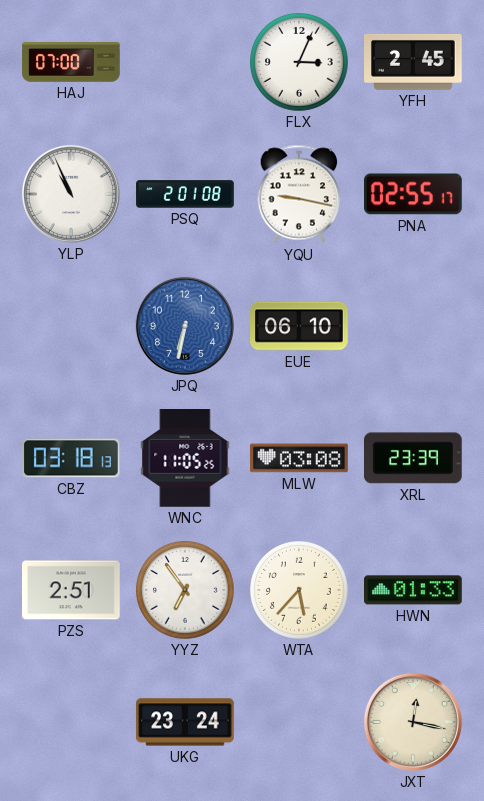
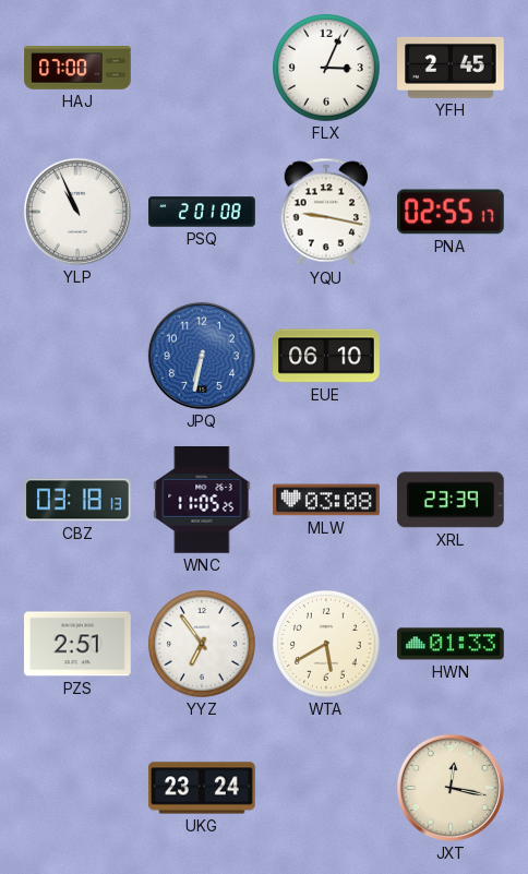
WTA: 5:37 -> 5:40
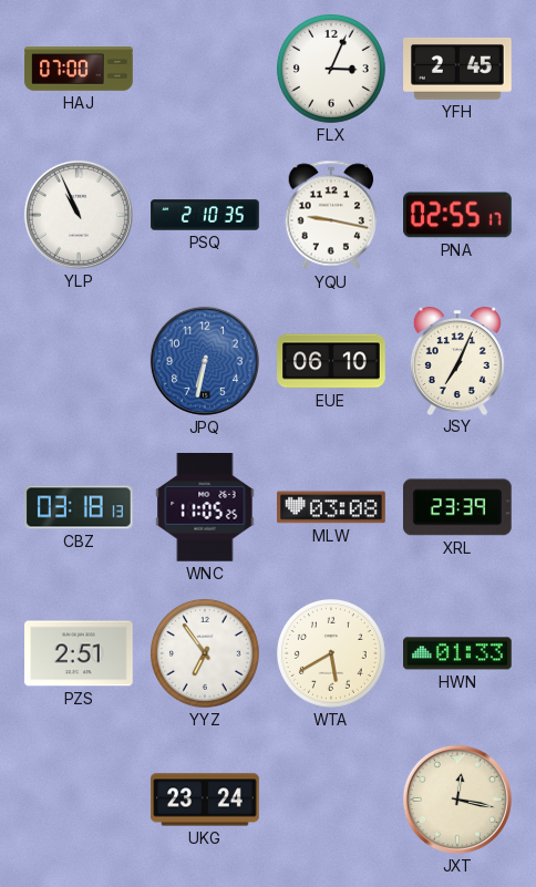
PSQ: 2:01 -> 2:10
JSY: none -> 7:04
